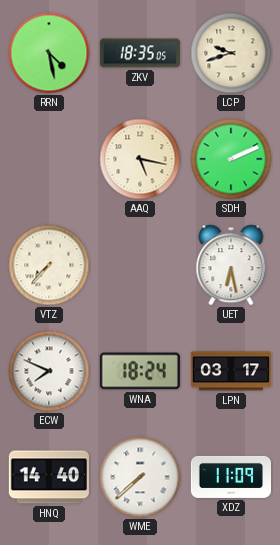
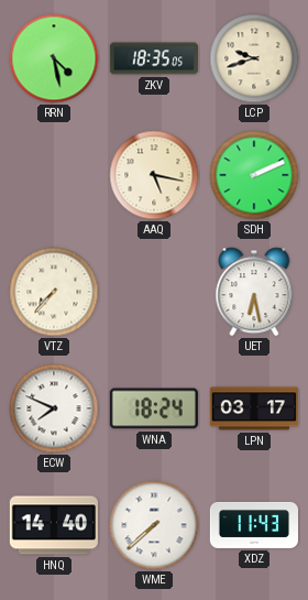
XDZ: 11:09 -> 11:43
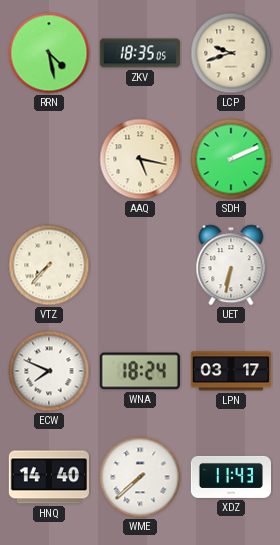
UET: 6:28 -> 6:32
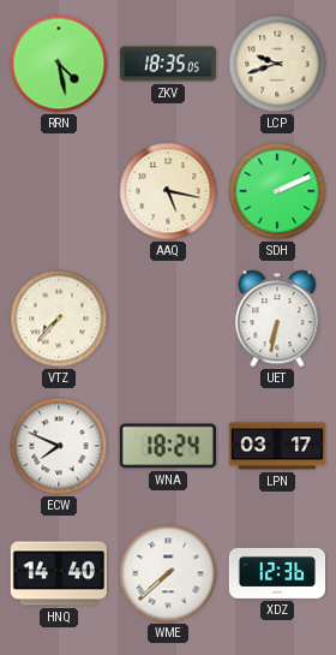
XDZ: 11:43 -> 12:36
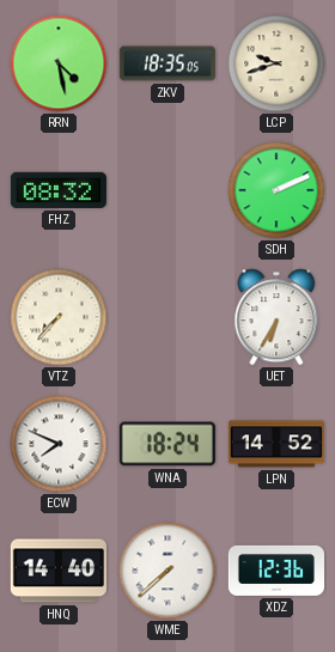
FHZ: none -> 08:32
AAQ: 5:17 -> none
UET: 6:32 -> 6:35
LPN: 03:17 -> 14:52
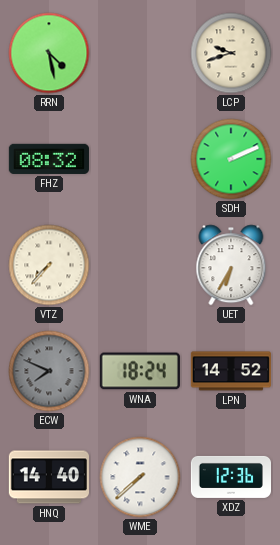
ZKV: 18:35 -> none
ECW dial: white -> grey
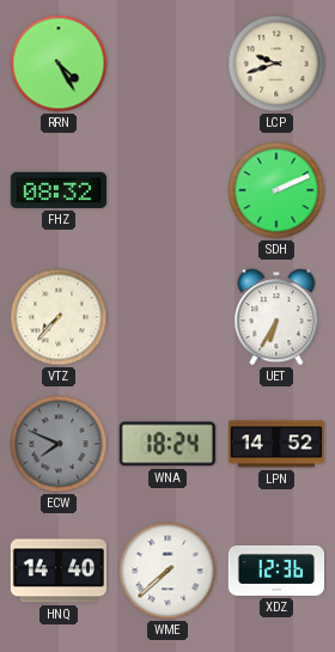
RRN: 4:28 -> 4:25
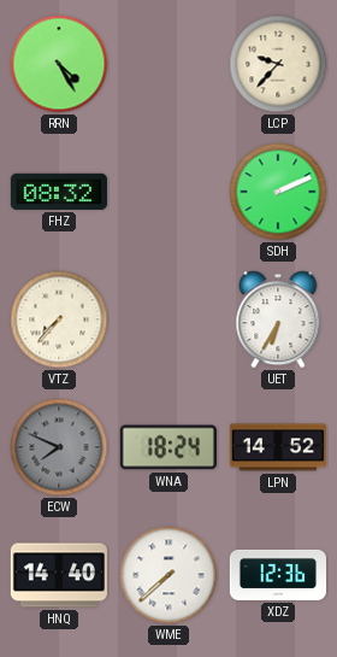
LCP: 9:42 -> 9:37
